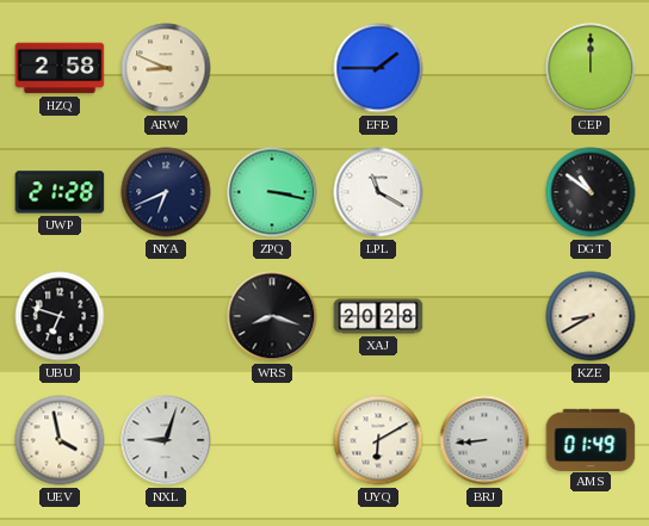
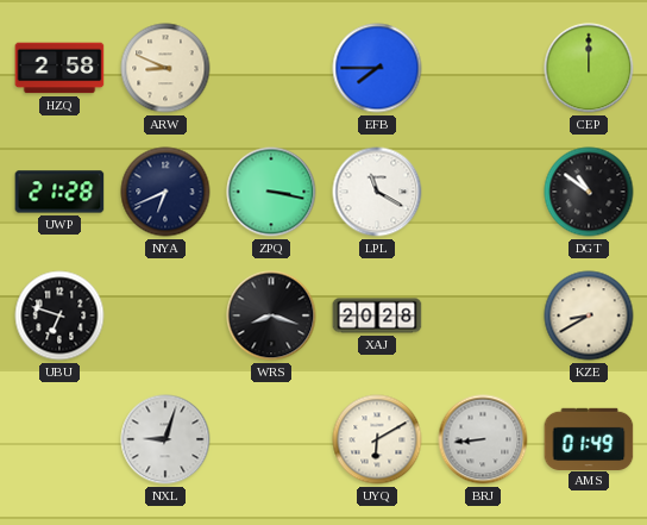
EFB: 1:45 -> 7:45
UEV: 3:58 -> none
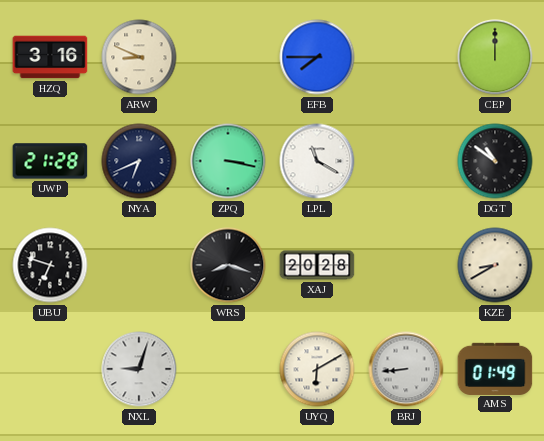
HZQ: 2:58 -> 3:16
